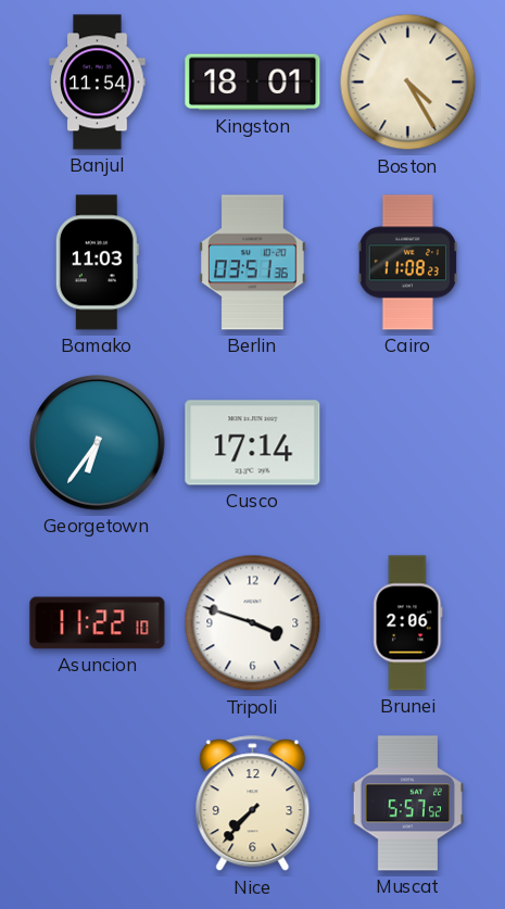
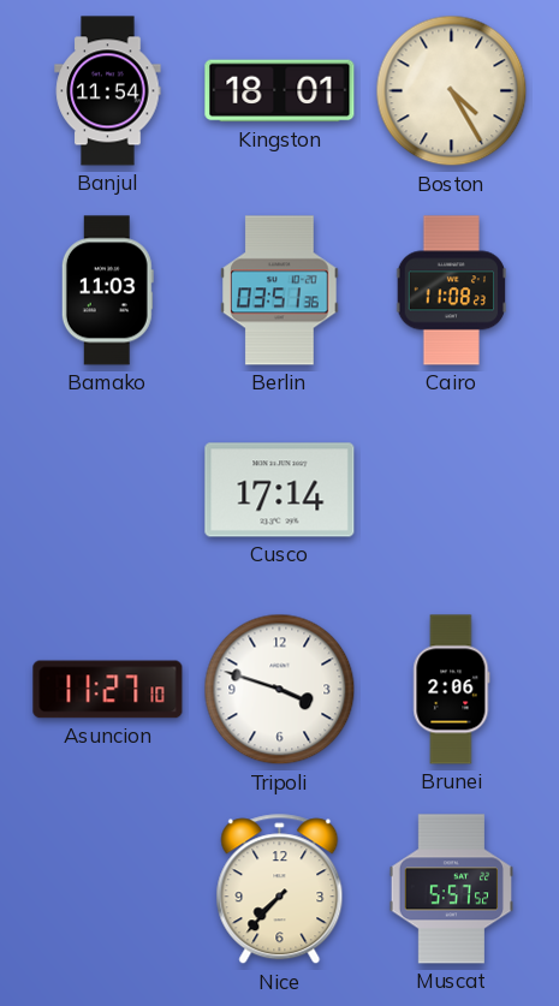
Georgetown: 6:36 -> none
Asuncion: 11:22 -> 11:27
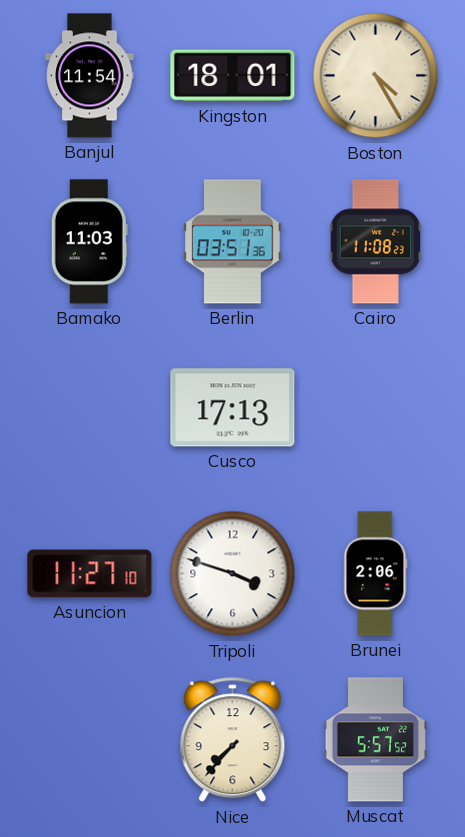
Cusco: 17:14 -> 17:13
